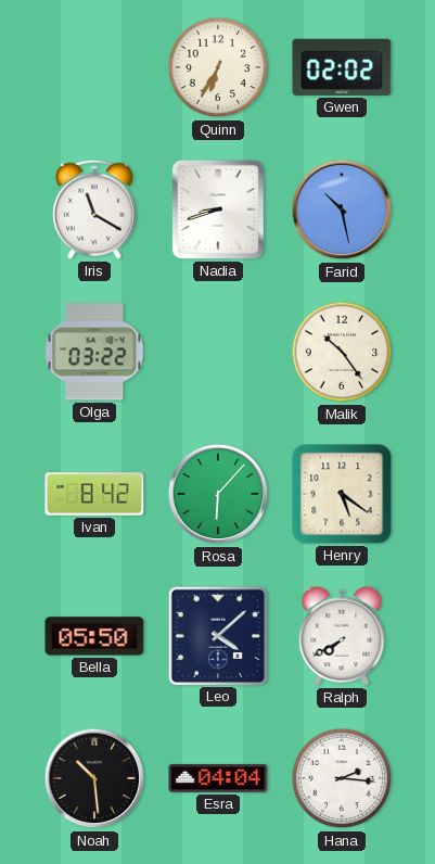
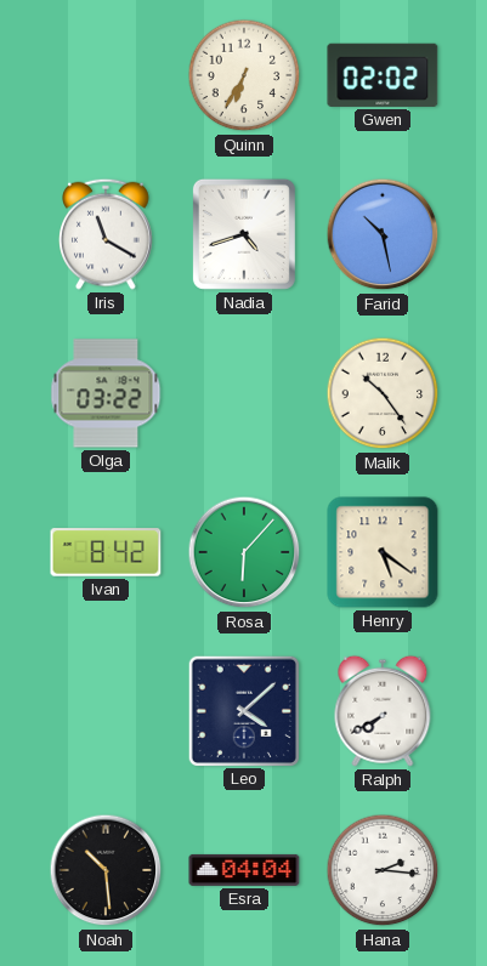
Nadia: 8:42 -> 4:42
Bella: 05:50 -> none
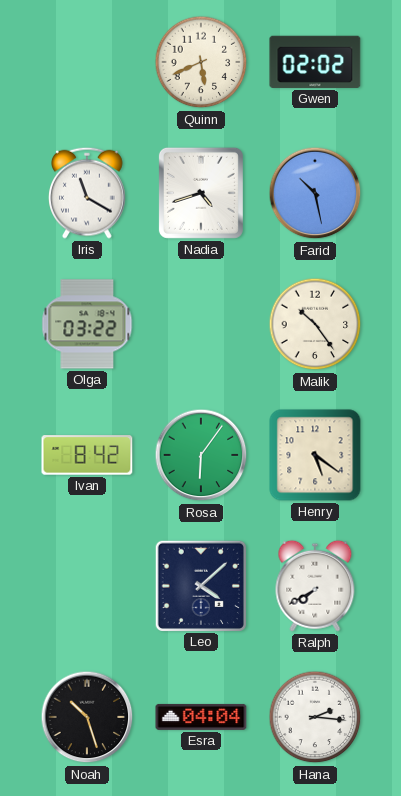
Quinn: 6:35 -> 5:41
Rosa: 6:07 -> 6:06
Noah: 10:29 -> 10:27
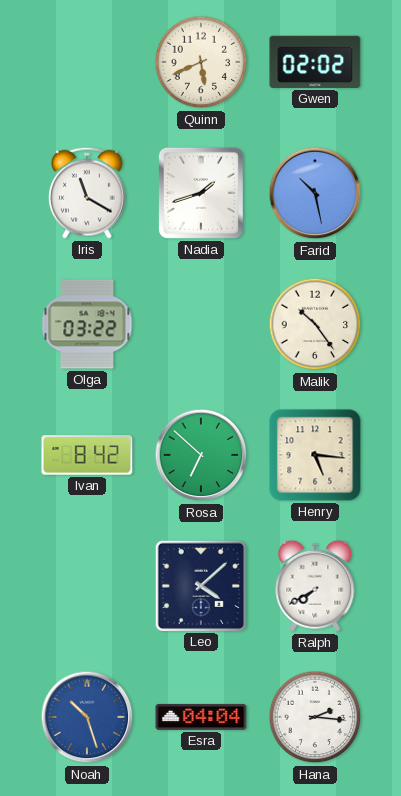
Nadia: 4:42 -> 1:42
Rosa: 6:06 -> 6:52
Henry: 5:21 -> 5:16
Noah dial: black -> blue
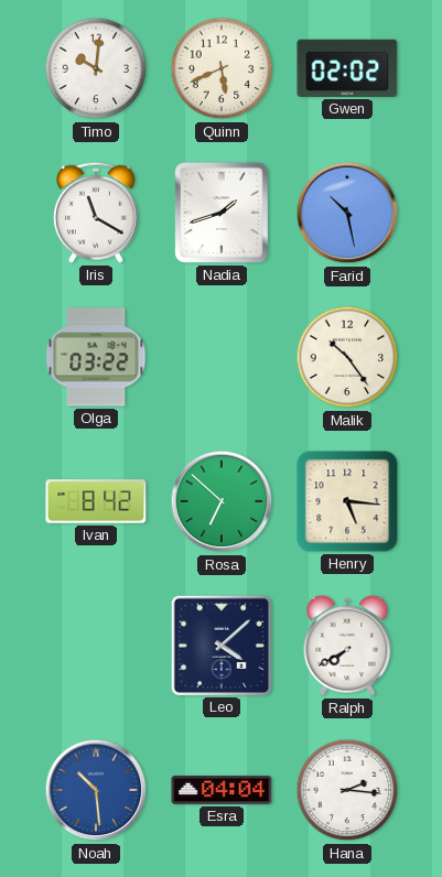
Timo: none -> 10:01
Noah: 10:27 -> 10:29
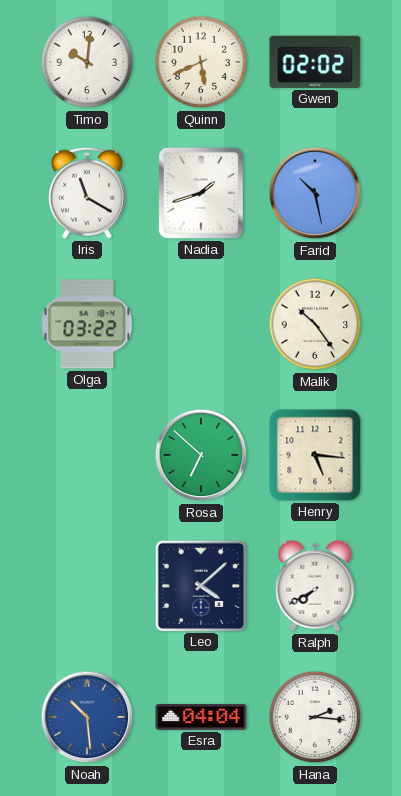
Ivan: 8:42 -> none
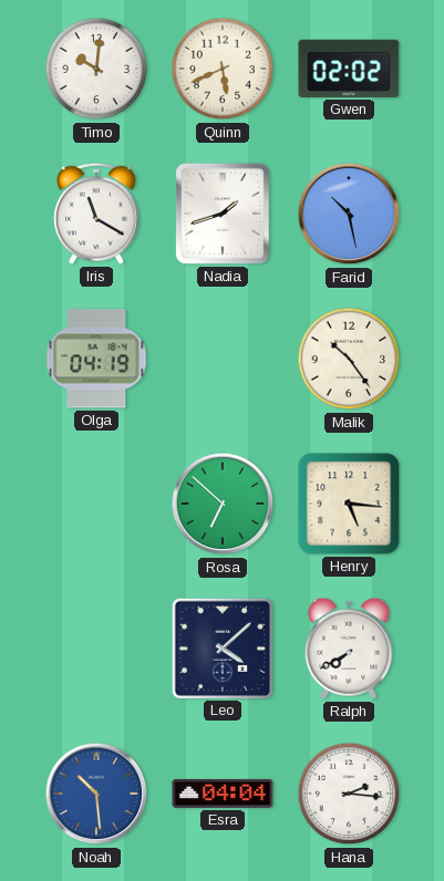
Olga: 03:22 -> 04:19
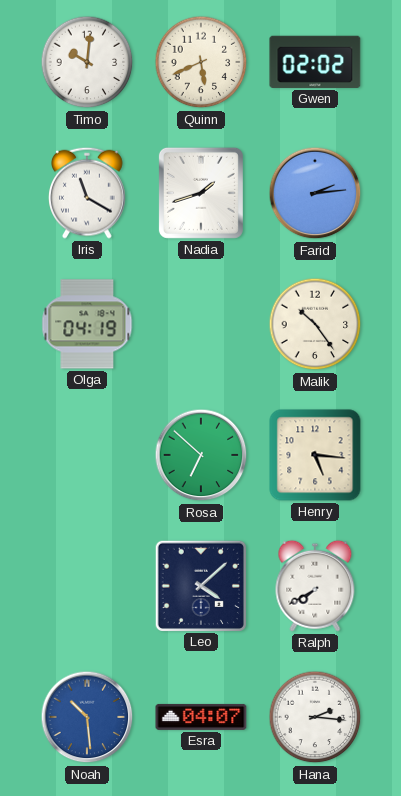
Farid: 10:28 -> 2:14
Esra: 04:04 -> 04:07
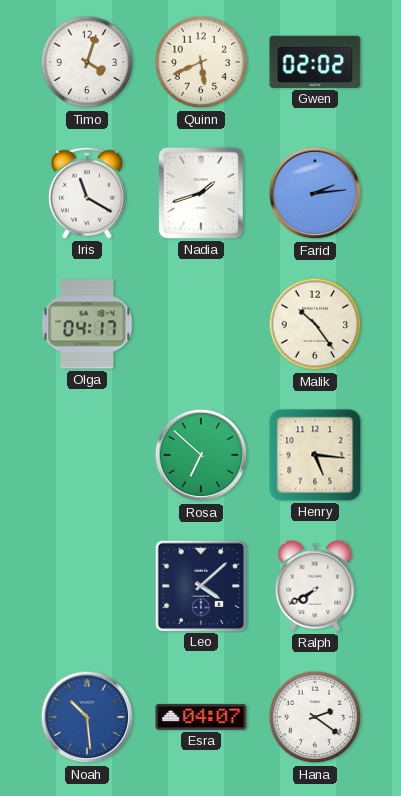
Timo: 10:01 -> 4:03
Olga: 04:19 -> 04:17
Hana: 2:16 -> 2:21
